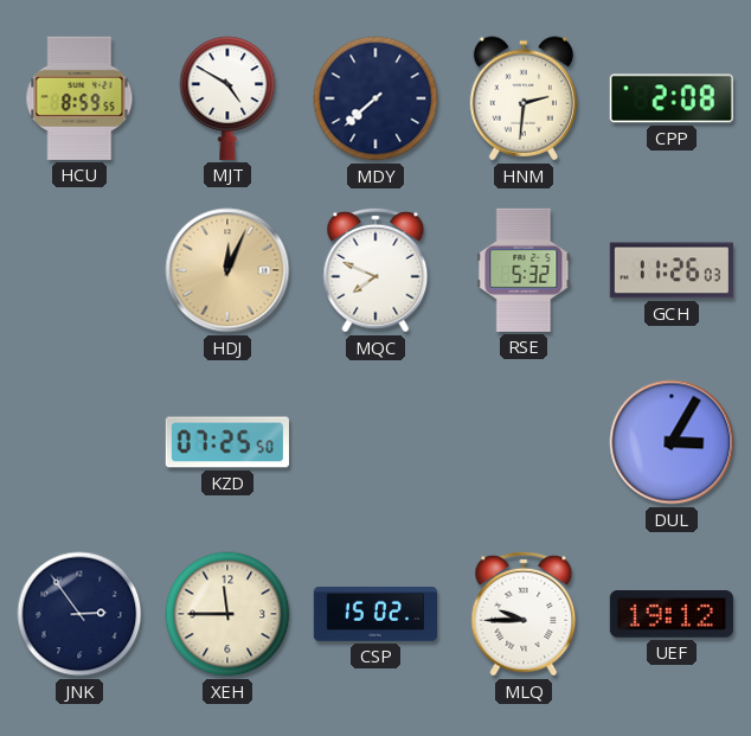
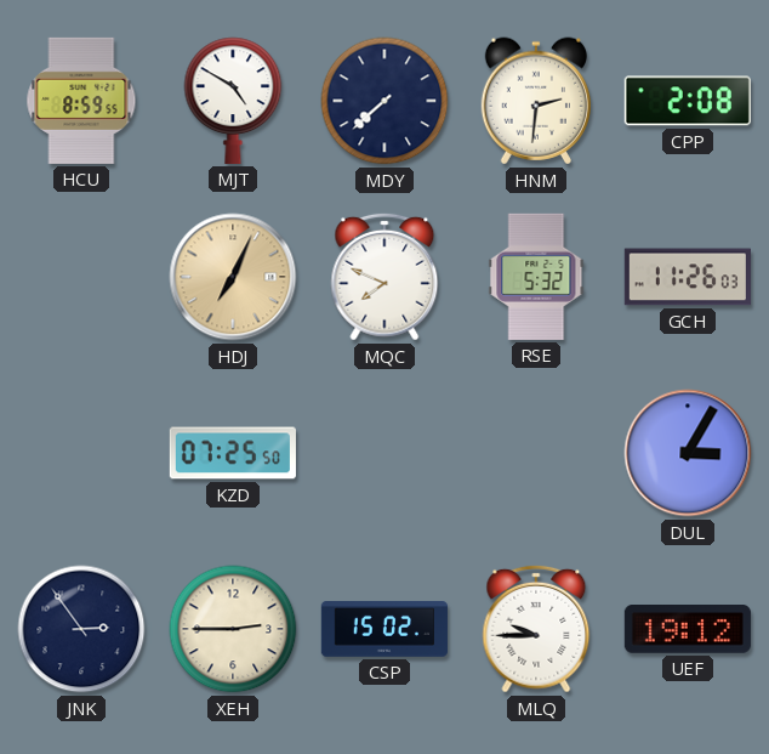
HDJ: 12:04 -> 7:04
XEH: 11:45 -> 2:45
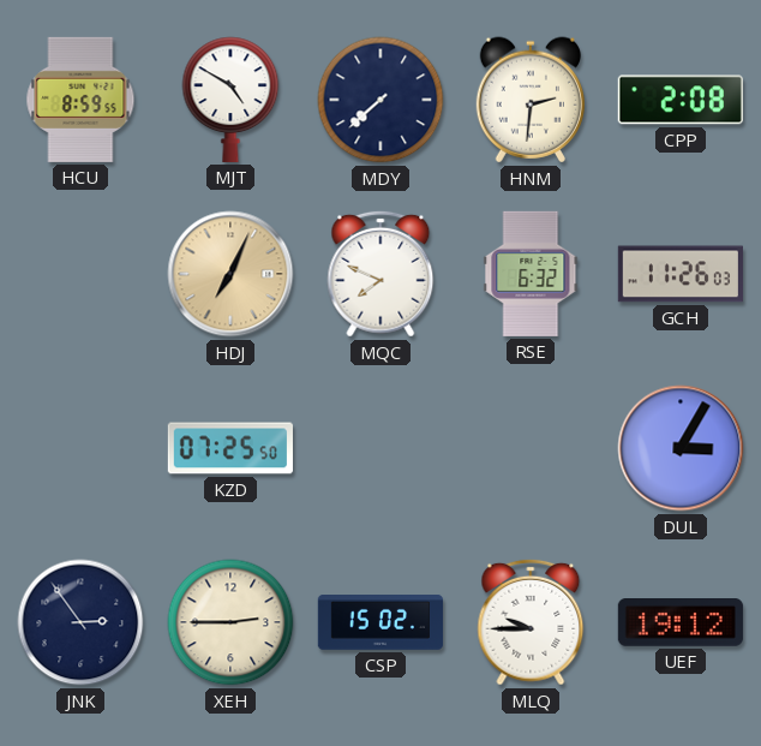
RSE: 5:32 -> 6:32
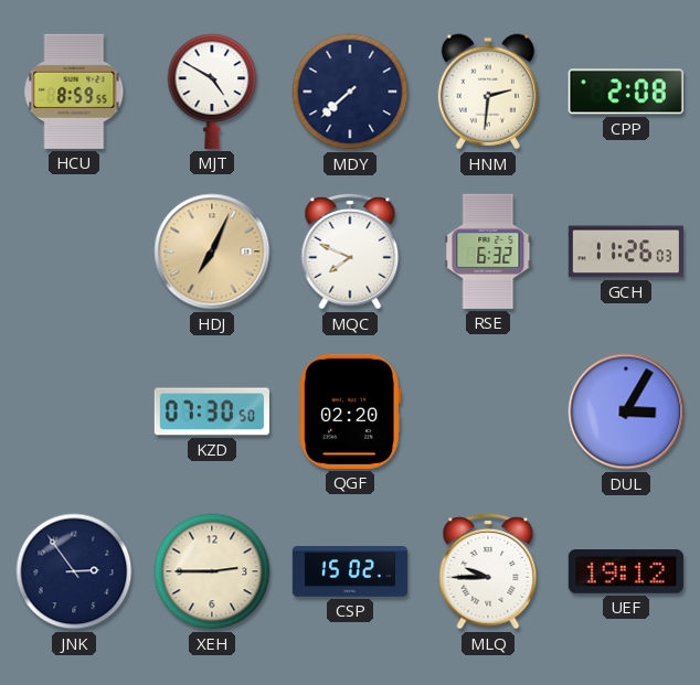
KZD: 07:25 -> 07:30
QGF: none -> 02:20
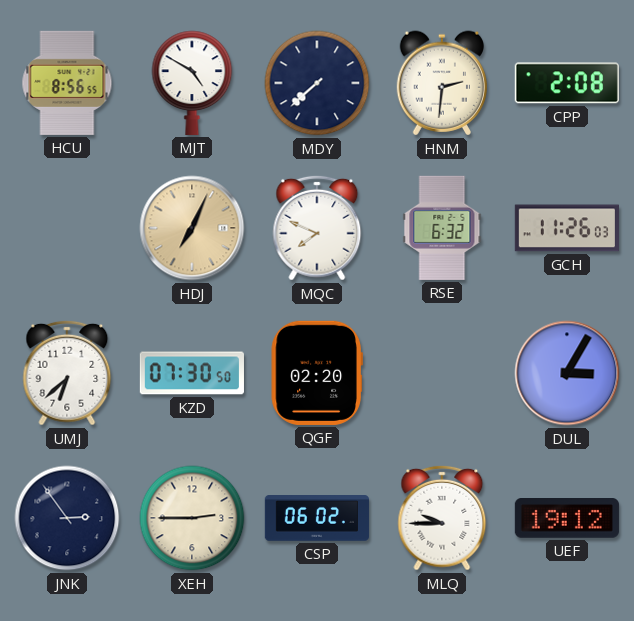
HCU: 8:59 -> 8:56
UMJ: none -> 6:38
CSP: 15:02 -> 06:02
